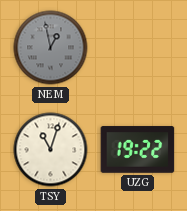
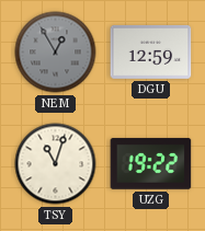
NEM: 12:58 -> 12:55
DGU: none -> 12:59
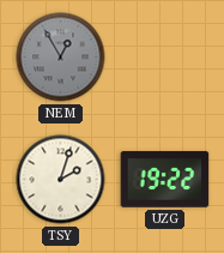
DGU: 12:59 -> none
TSY: 11:03 -> 2:03
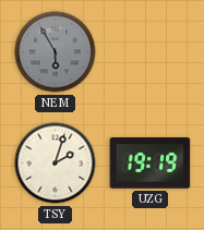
NEM: 12:55 -> 5:55
UZG: 19:22 -> 19:19
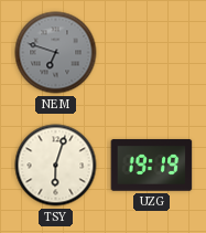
NEM: 5:55 -> 6:48
TSY: 2:03 -> 6:03
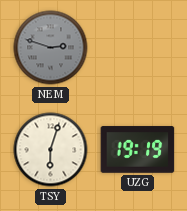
NEM: 6:48 -> 2:48
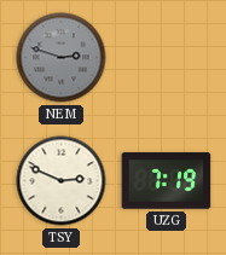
TSY: 6:03 -> 2:49
UZG: 19:19 -> 7:19
